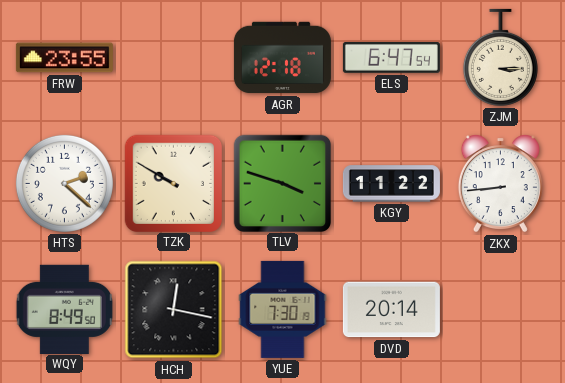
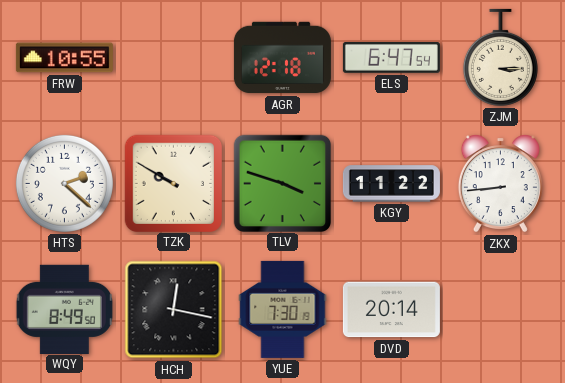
FRW: 23:55 -> 10:55
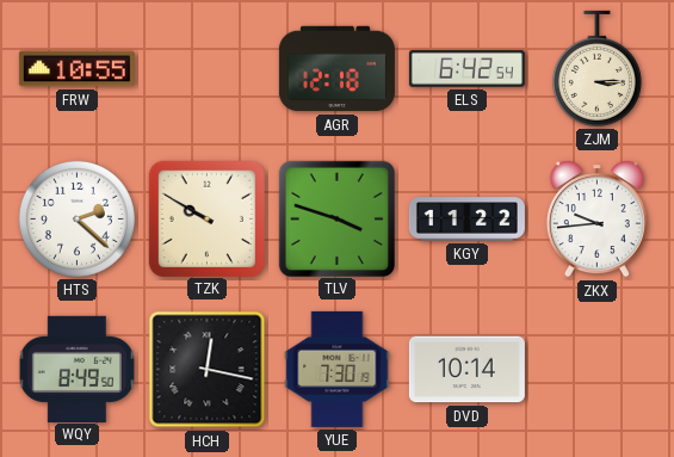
ELS: 6:47 -> 6:42
ZKX: 8:44 -> 9:44
DVD: 20:14 -> 10:14
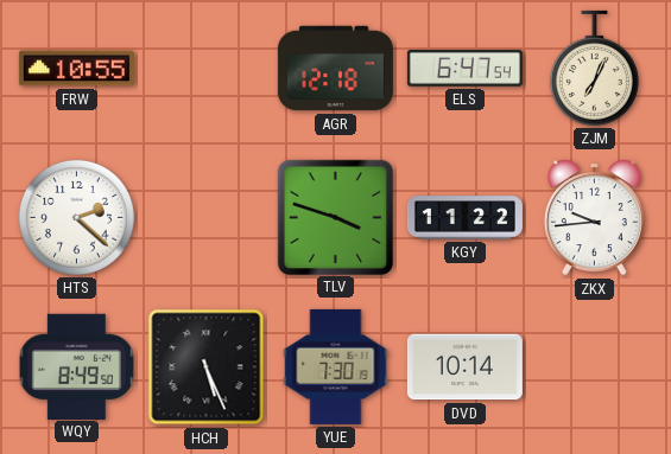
ELS: 6:42 -> 6:47
ZJM: 3:15 -> 7:04
TZK: 9:50 -> none
HCH: 12:17 -> 5:26
